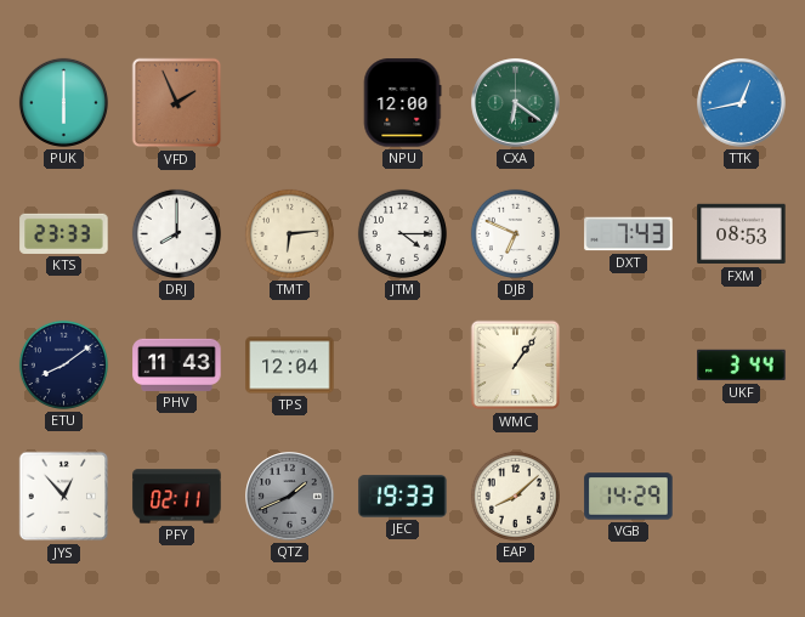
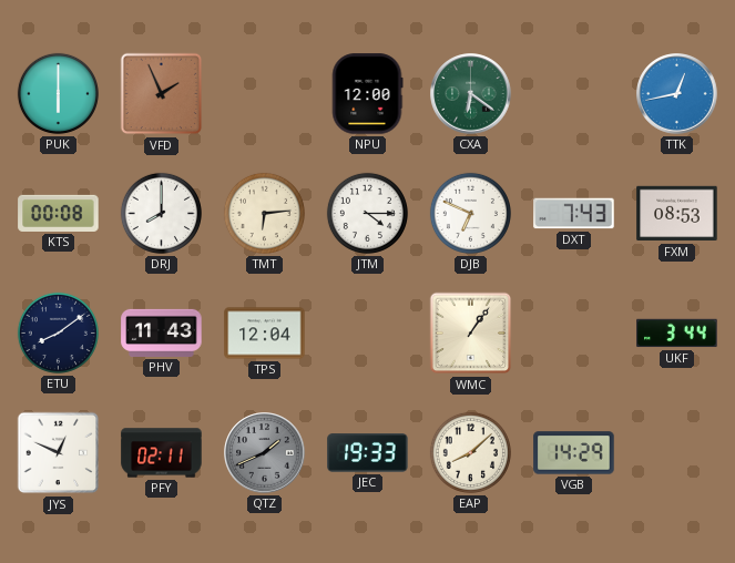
KTS: 23:33 -> 00:08
JYS: 12:53 -> 12:49
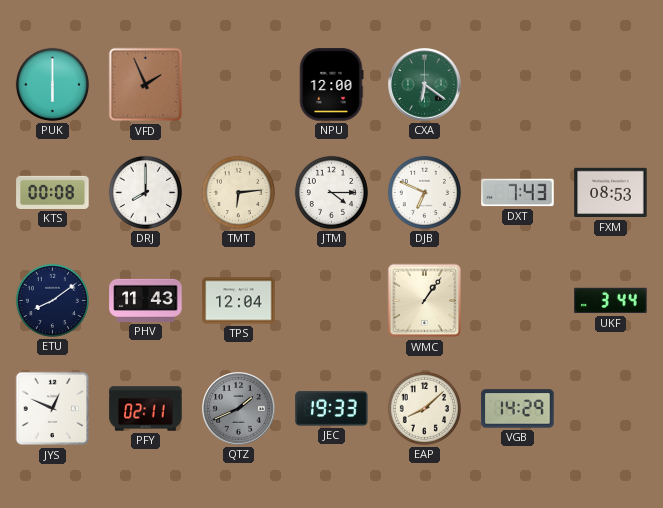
TTK: 12:43 -> none
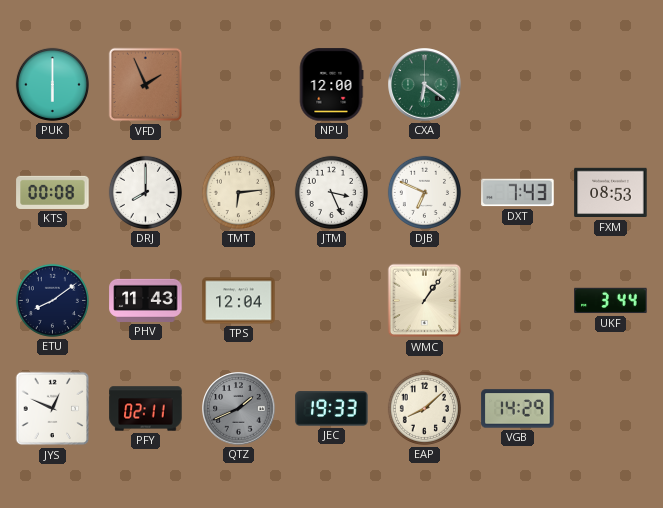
JTM: 4:15 -> 3:26
